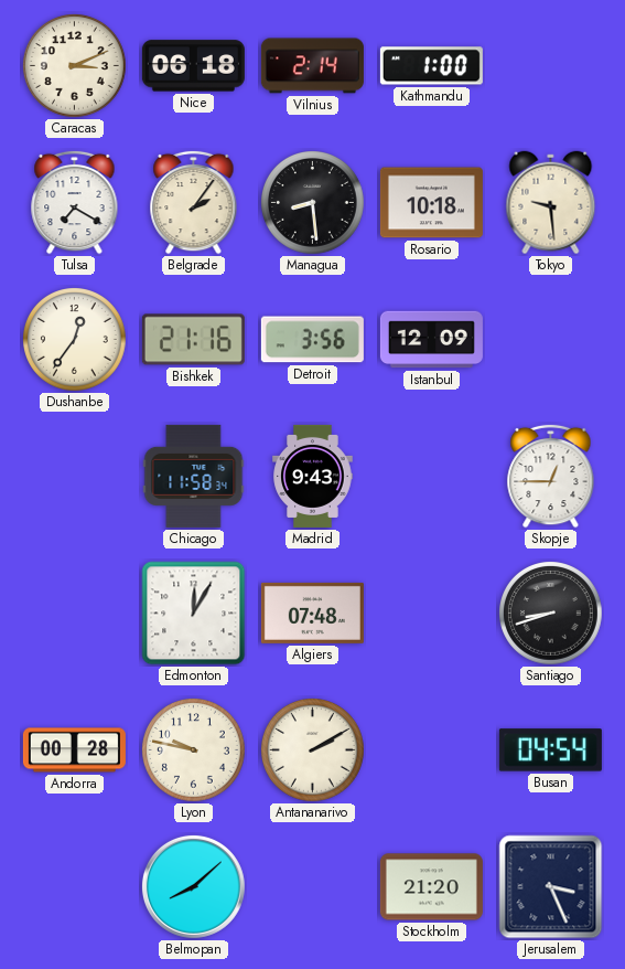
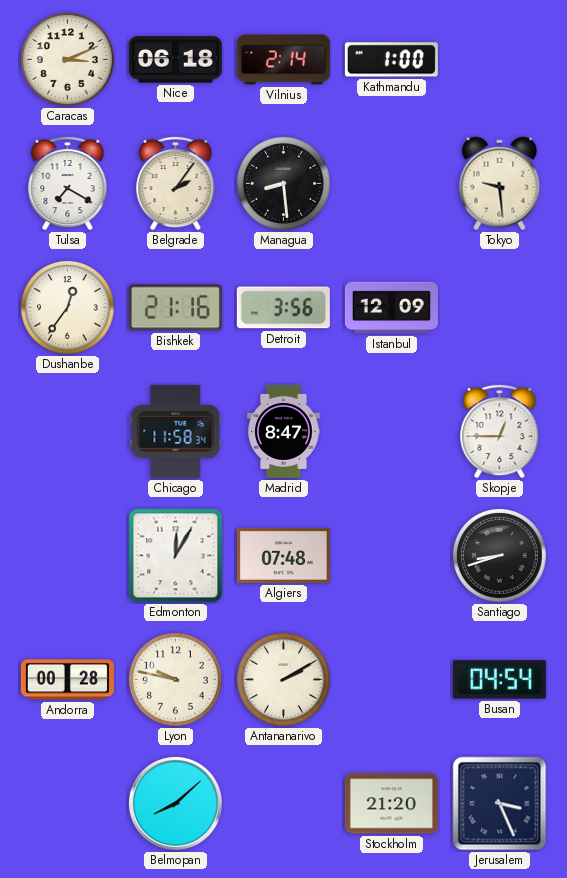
Rosario: 10:18 -> none
Madrid: 9:43 -> 8:47
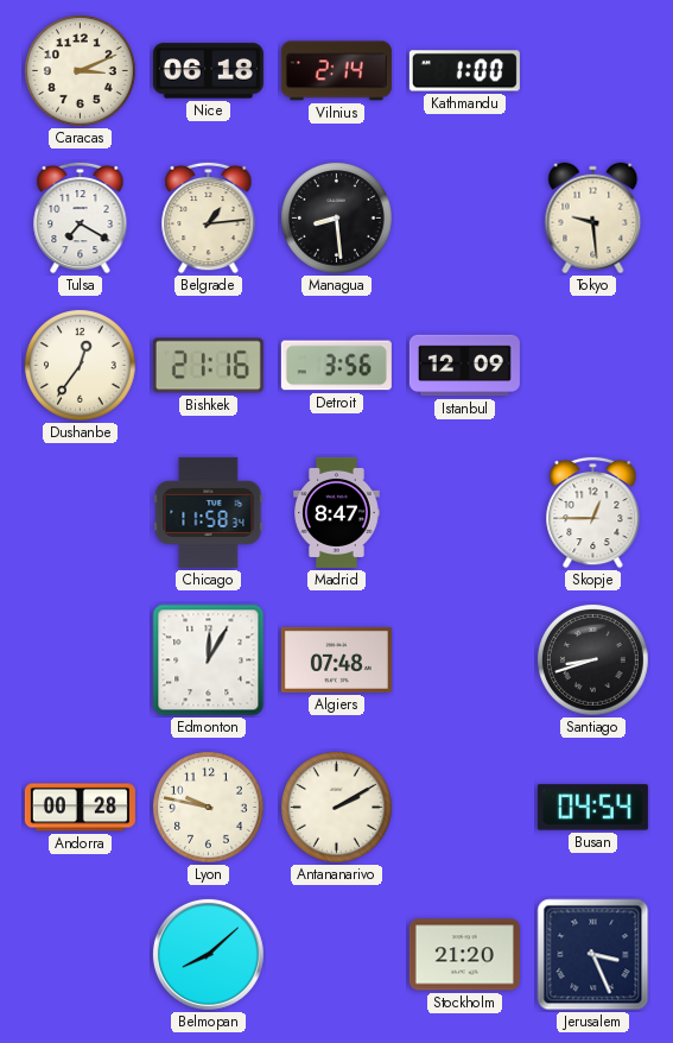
Belgrade: 2:06 -> 1:14
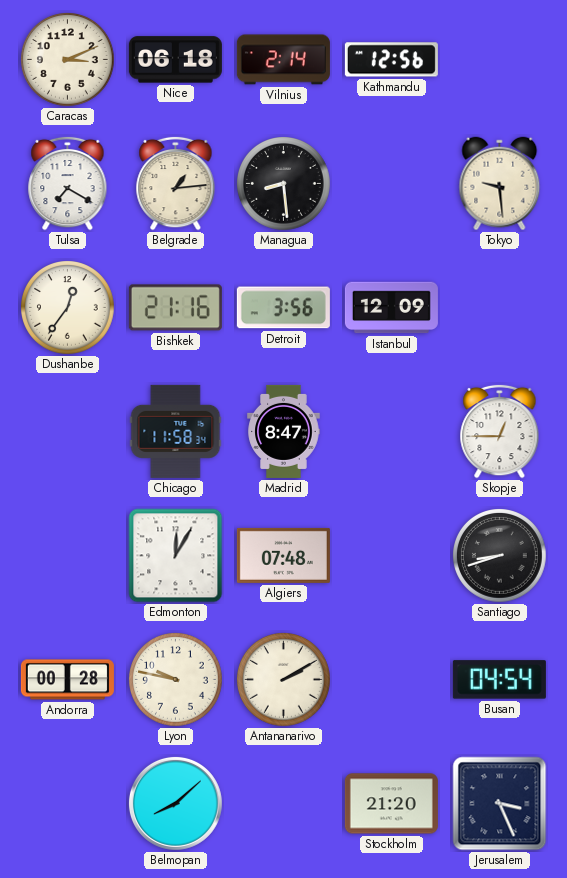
Kathmandu: 1:00 -> 12:56
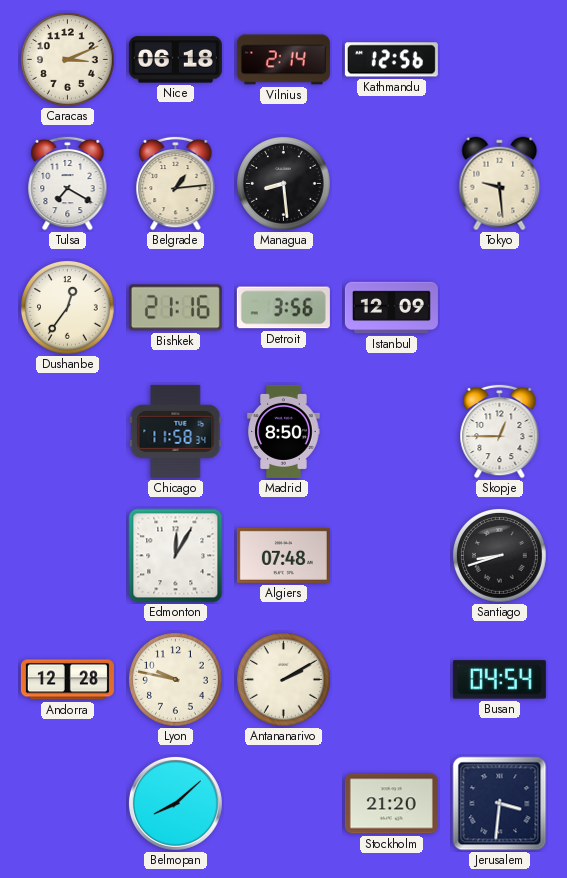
Madrid: 8:47 -> 8:50
Andorra: 00:28 -> 12:28
Jerusalem: 3:26 -> 3:31
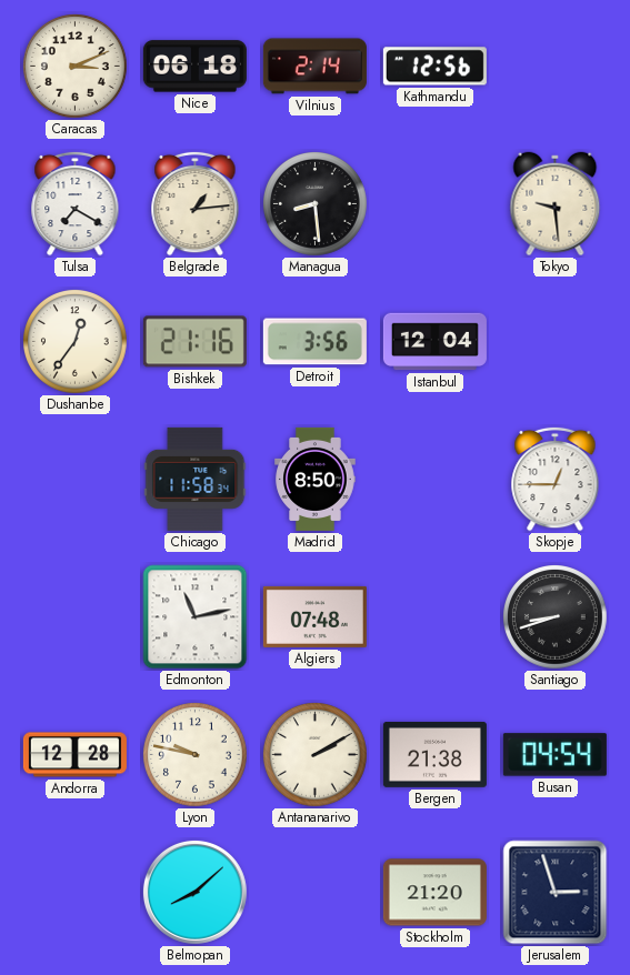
Istanbul: 12:09 -> 12:04
Edmonton: 12:05 -> 11:13
Bergen: none -> 21:38
Jerusalem: 3:31 -> 2:57
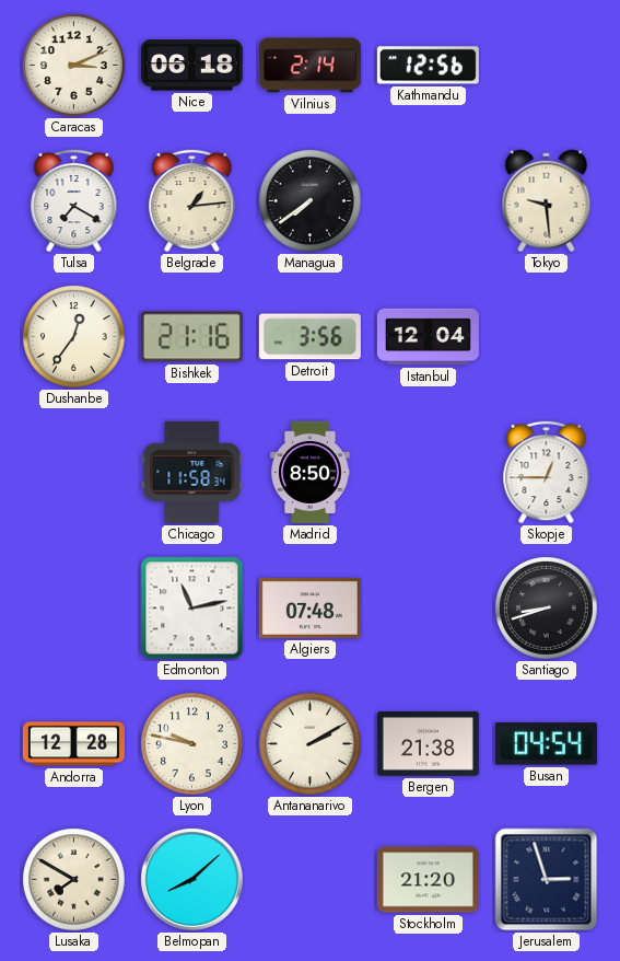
Managua: 8:29 -> 7:39
Lusaka: none -> 7:50
